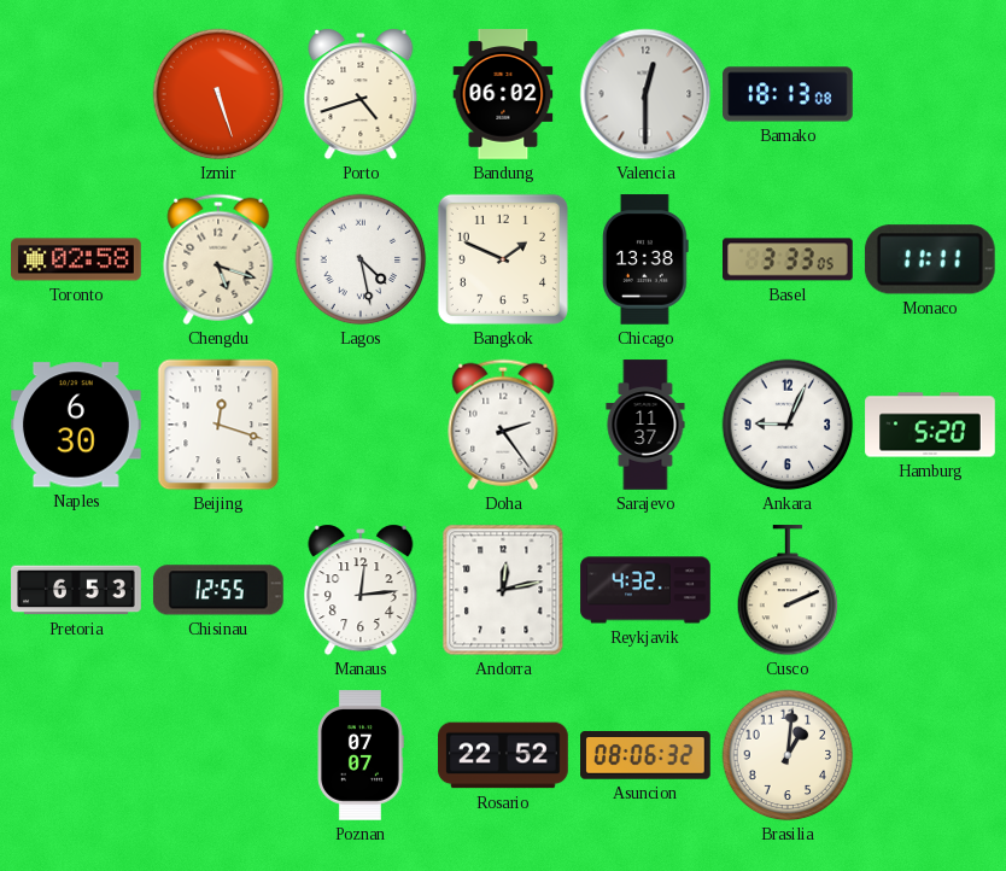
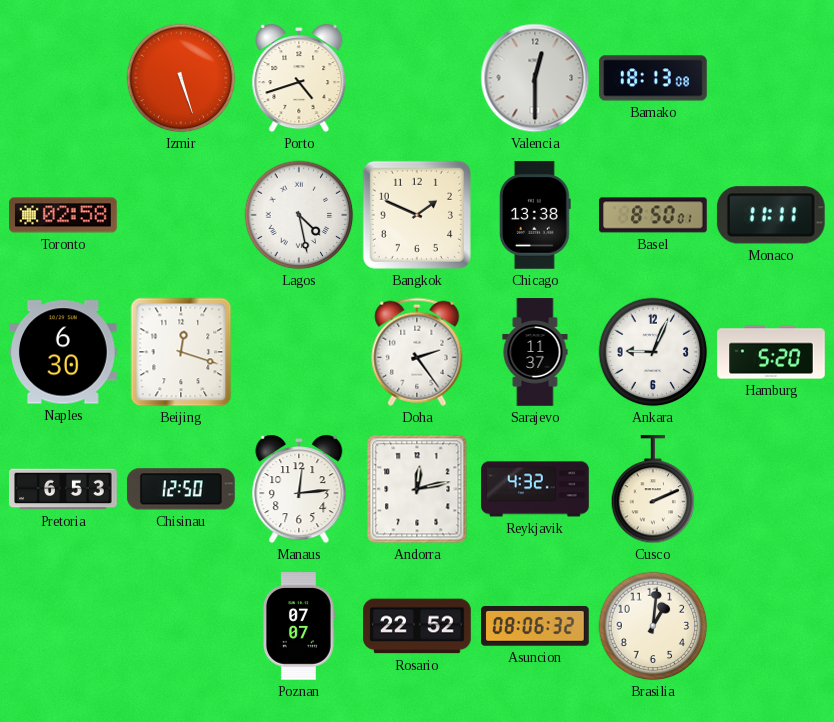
Bandung: 06:02 -> none
Chengdu: 5:18 -> none
Basel: 3:33 -> 8:50
Chisinau: 12:55 -> 12:50
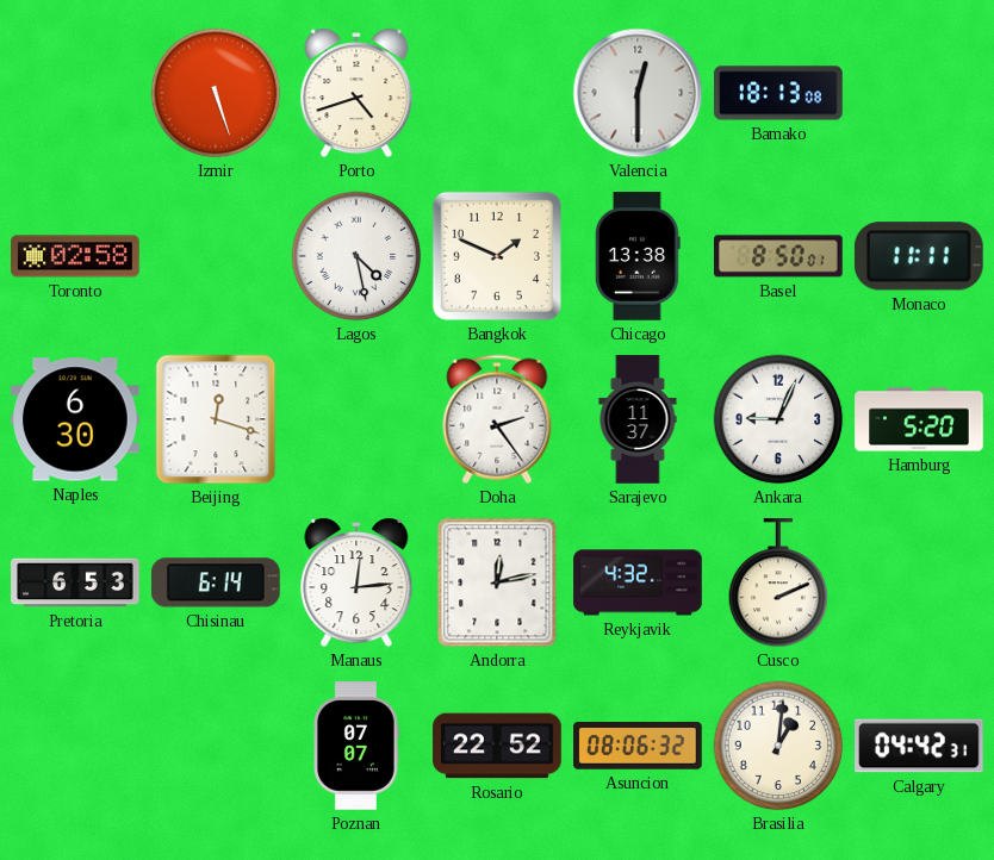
Chisinau: 12:50 -> 6:14
Calgary: none -> 04:42
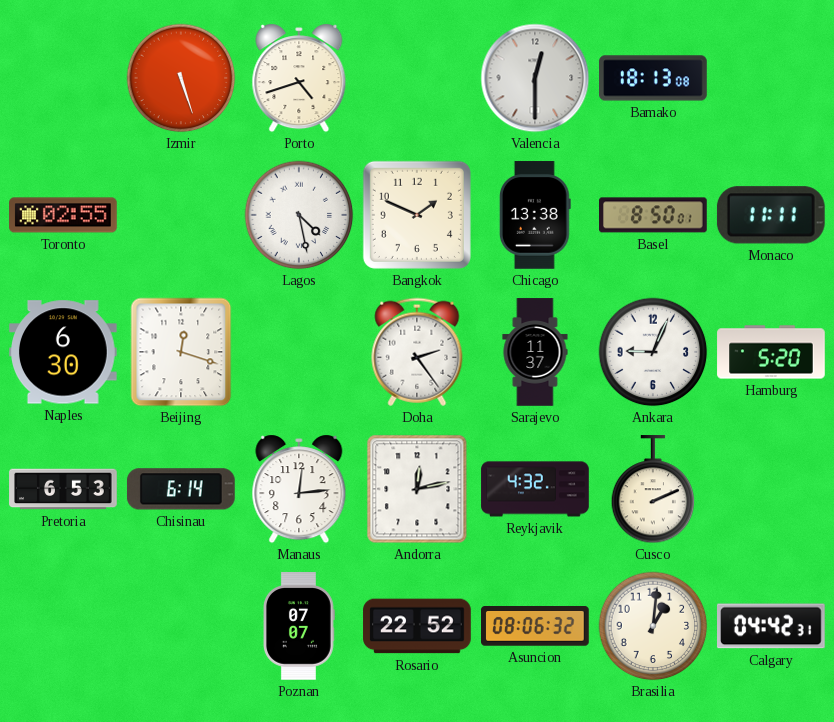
Toronto: 02:58 -> 02:55
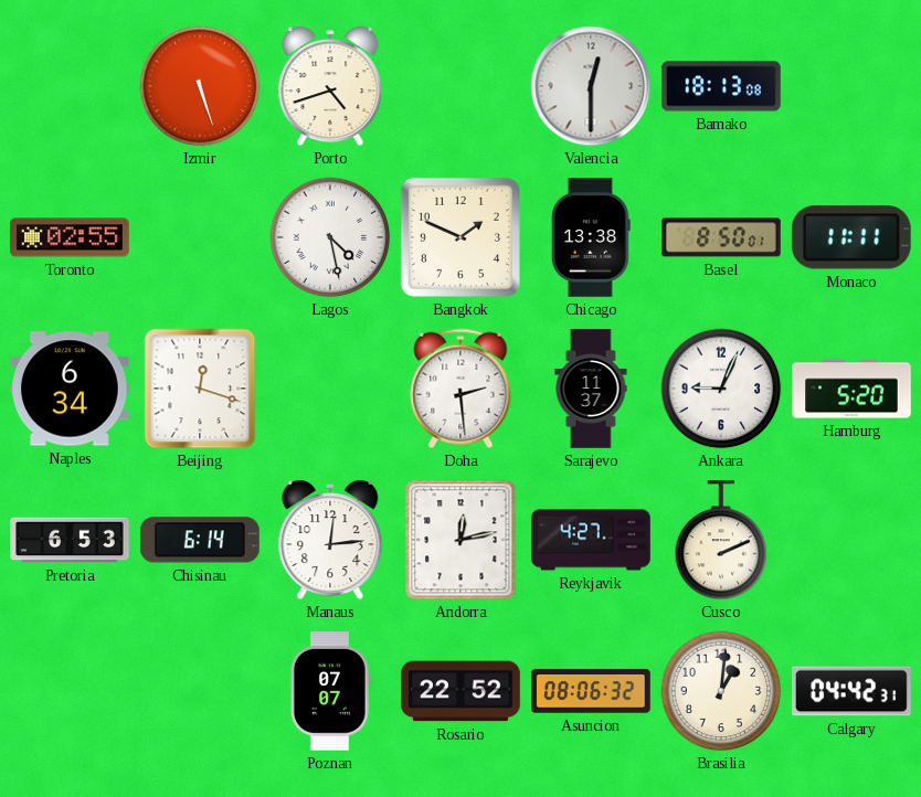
Naples: 6:30 -> 6:34
Doha: 2:24 -> 2:29
Reykjavik: 4:32 -> 4:27
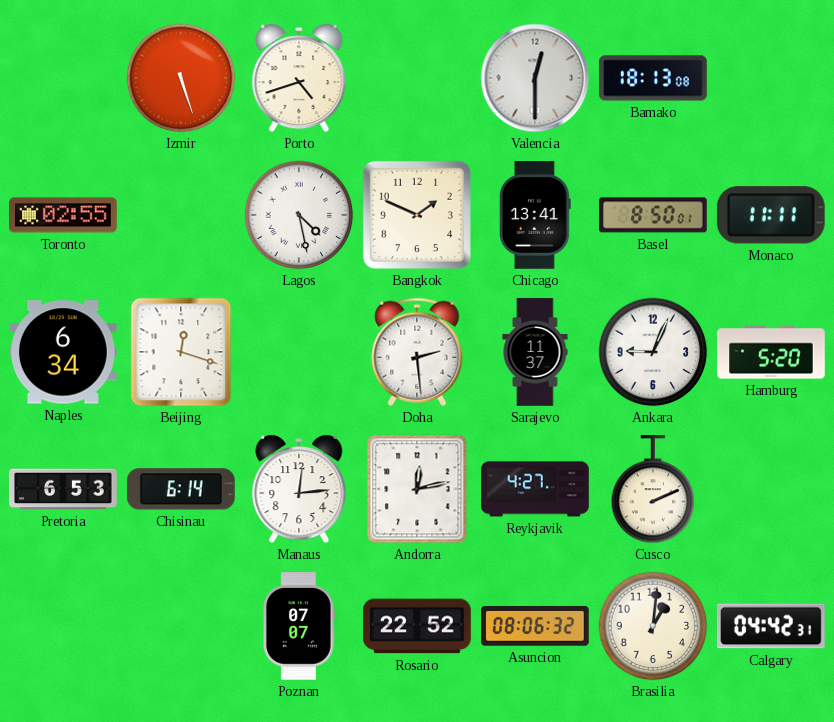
Chicago: 13:38 -> 13:41
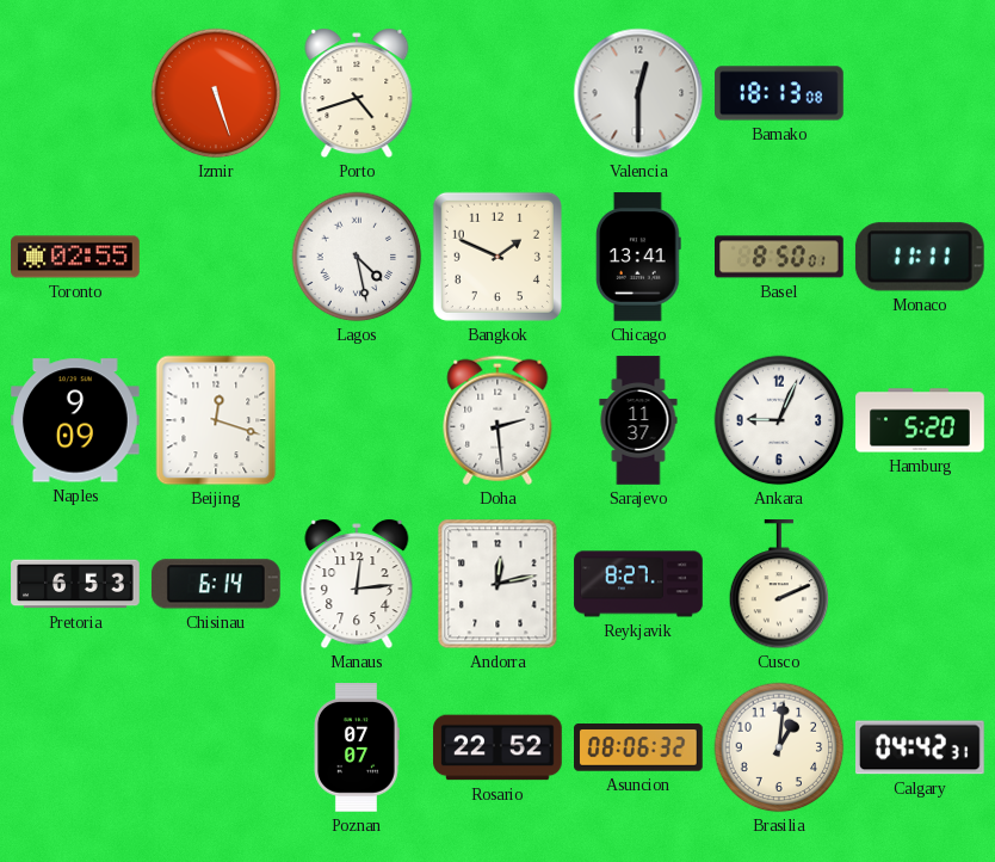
Naples: 6:34 -> 9:09
Reykjavik: 4:27 -> 8:27
